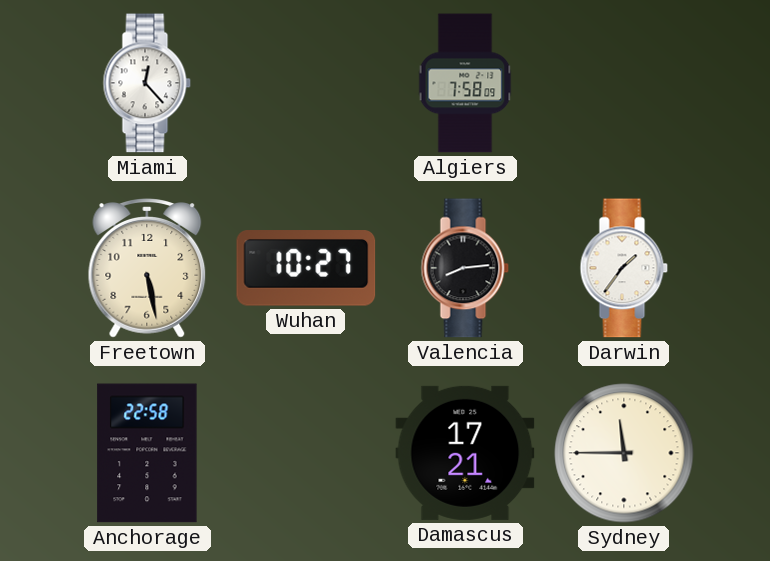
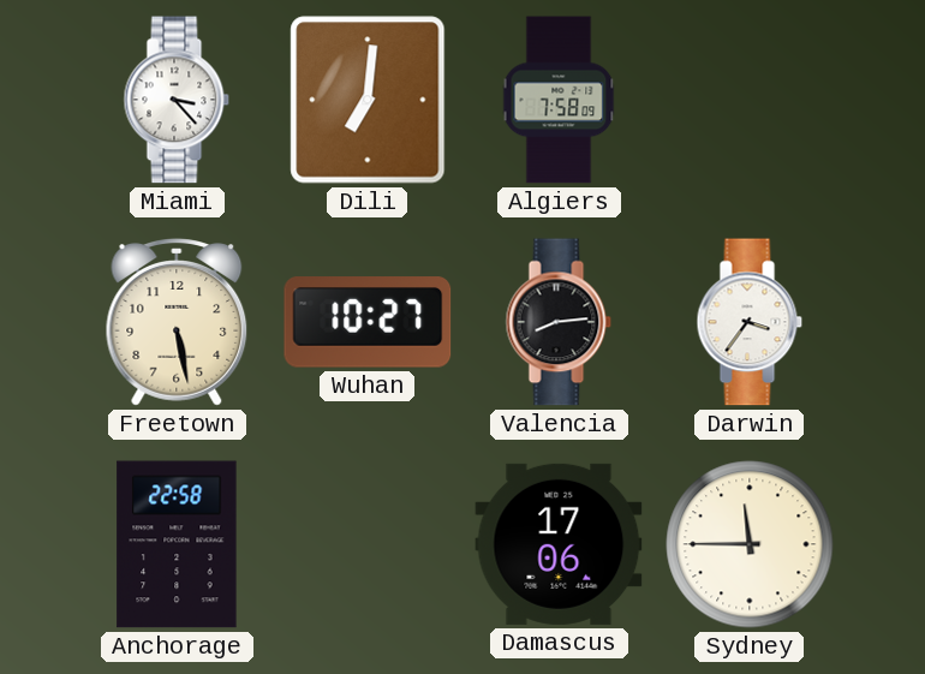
Miami: 12:23 -> 3:23
Dili: none -> 7:01
Darwin: 1:36 -> 3:36
Damascus: 17:21 -> 17:06
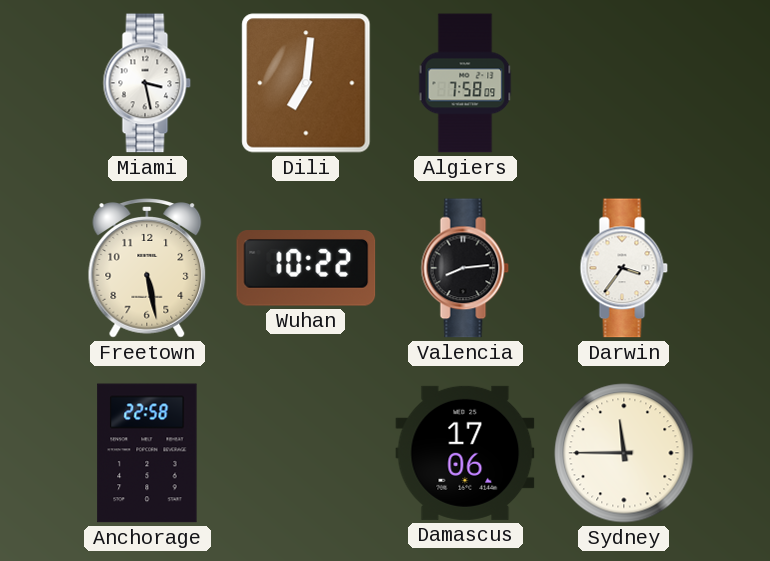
Miami: 3:23 -> 3:28
Wuhan: 10:27 -> 10:22
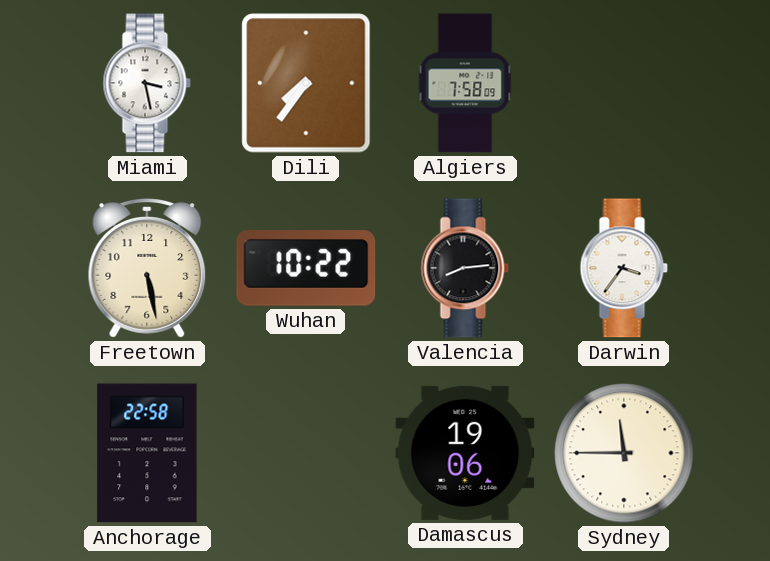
Dili: 7:01 -> 7:36
Damascus: 17:06 -> 19:06
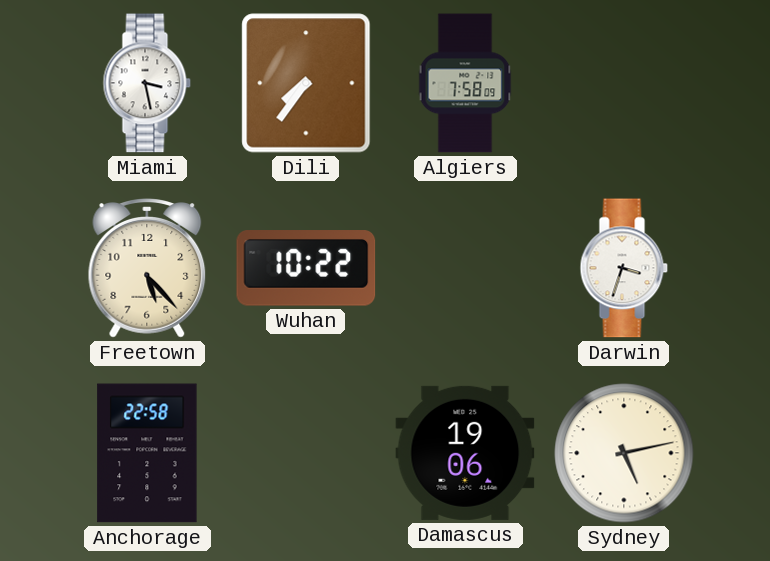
Freetown: 5:28 -> 5:23
Valencia: 8:14 -> none
Darwin: 3:36 -> 3:33
Sydney: 11:45 -> 5:13
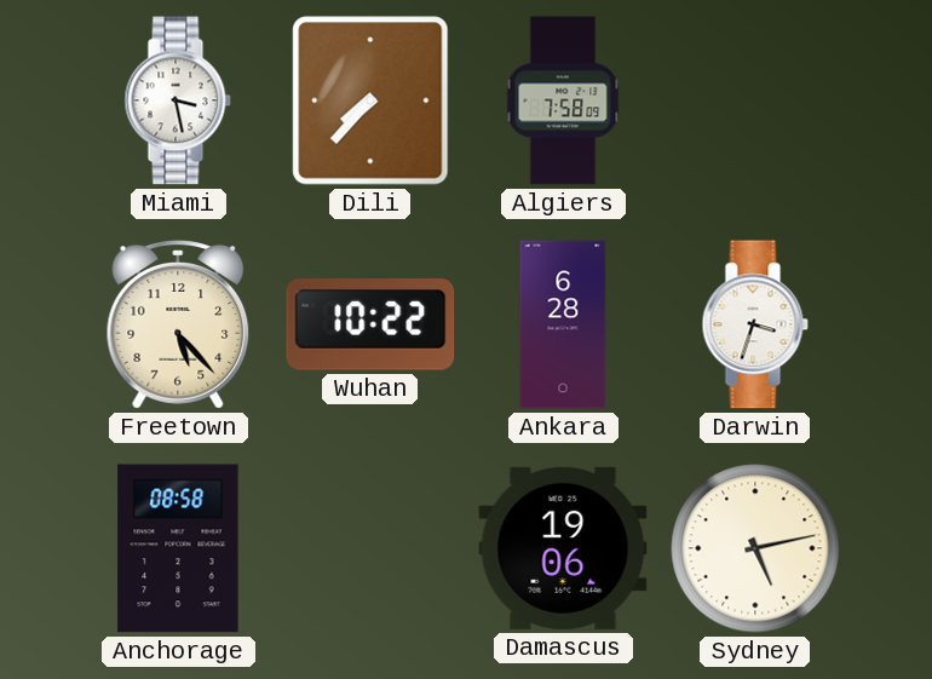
Dili: 7:36 -> 7:37
Ankara: none -> 6:28
Anchorage: 22:58 -> 08:58
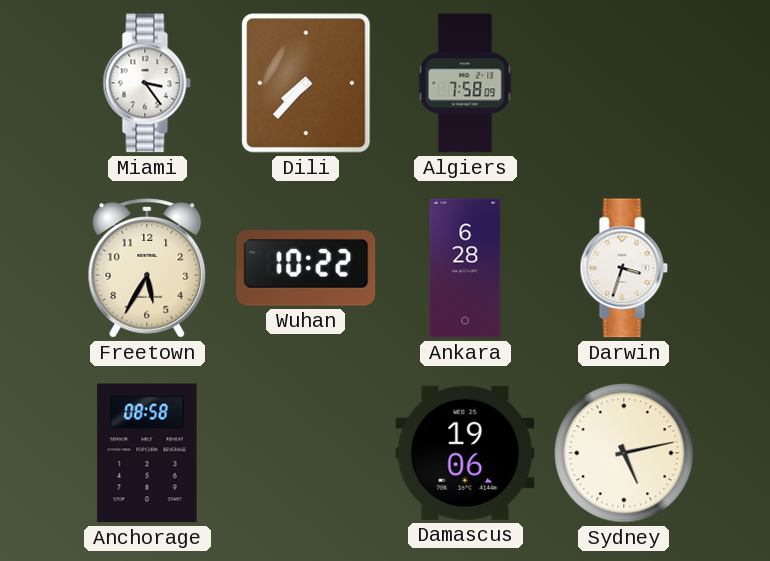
Miami: 3:28 -> 3:24
Freetown: 5:23 -> 5:35
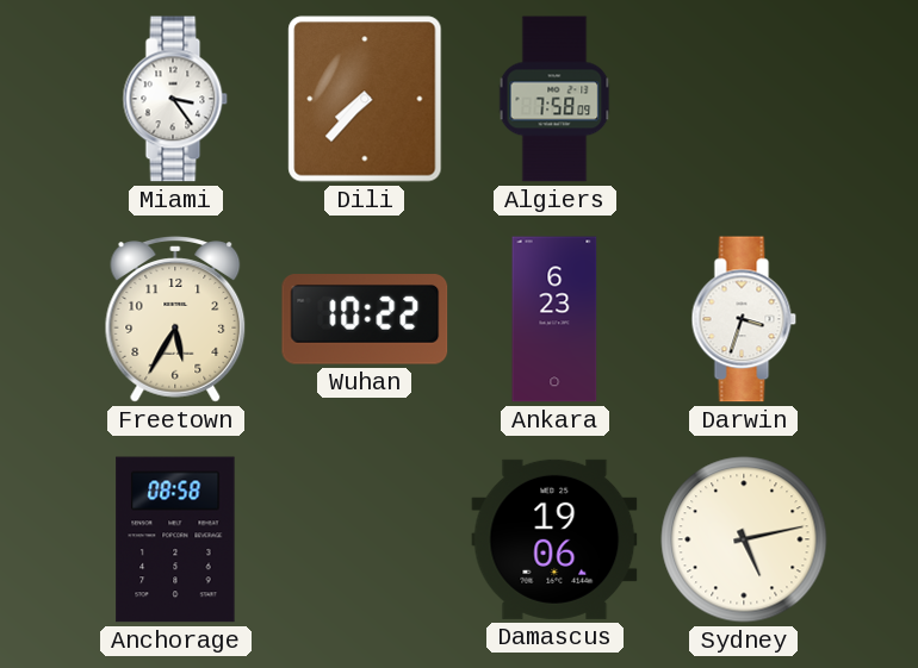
Ankara: 6:28 -> 6:23
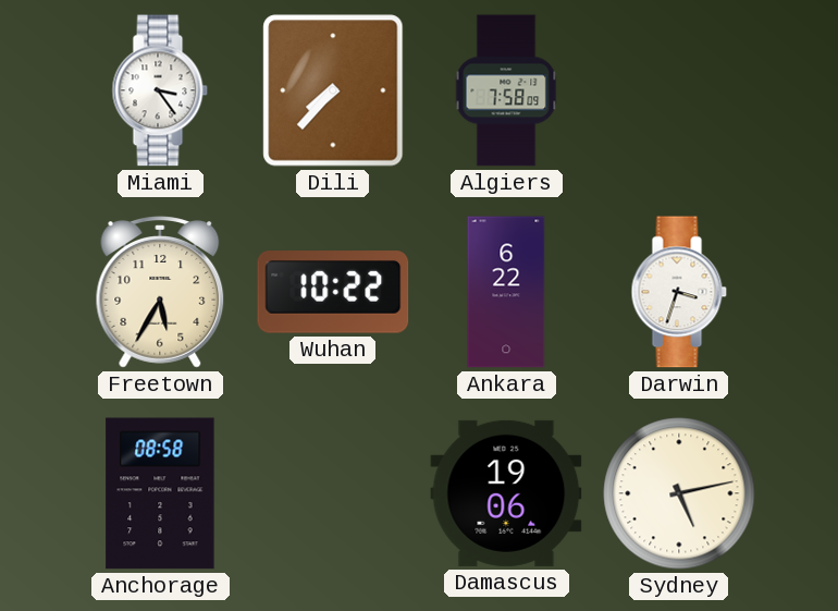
Ankara: 6:23 -> 6:22
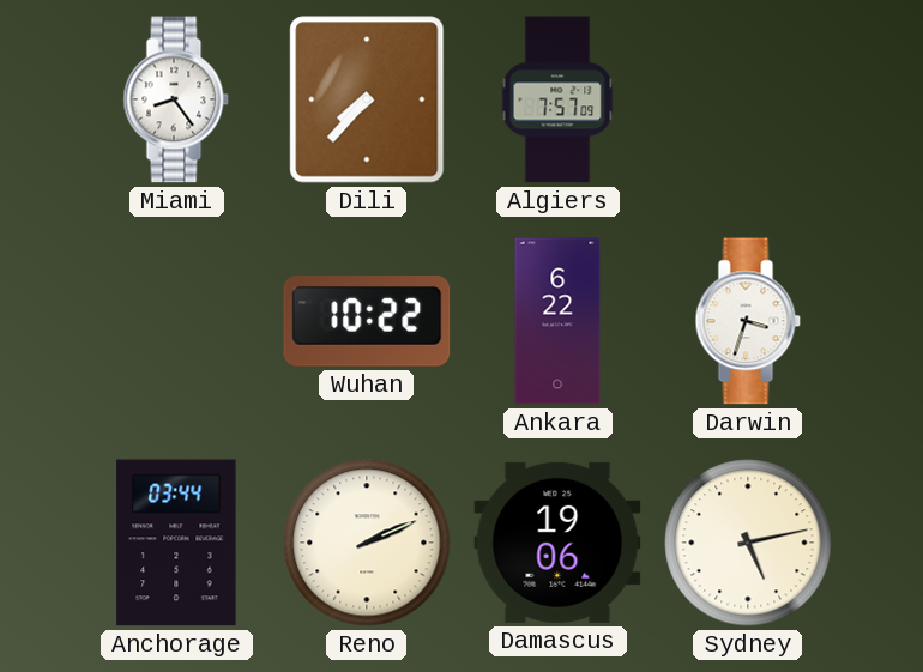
Miami: 3:24 -> 8:24
Algiers: 7:58 -> 7:57
Freetown: 5:35 -> none
Anchorage: 08:58 -> 03:44
Reno: none -> 2:11
